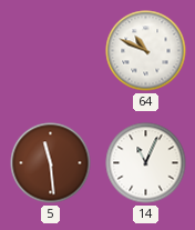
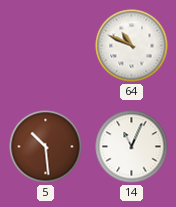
5: 11:29 -> 10:29
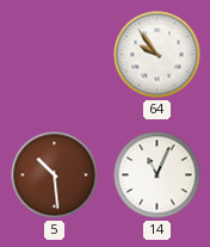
64: 10:49 -> 9:54
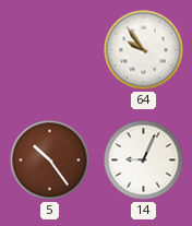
5: 10:29 -> 10:24
14: 11:04 -> 9:04
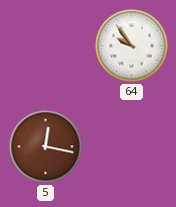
5: 10:24 -> 12:17
14: 9:04 -> none
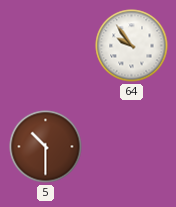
5: 12:17 -> 10:30
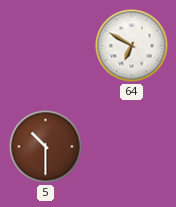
64: 9:54 -> 6:50
